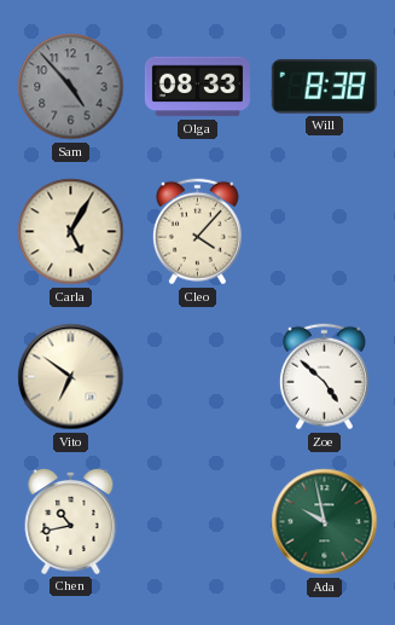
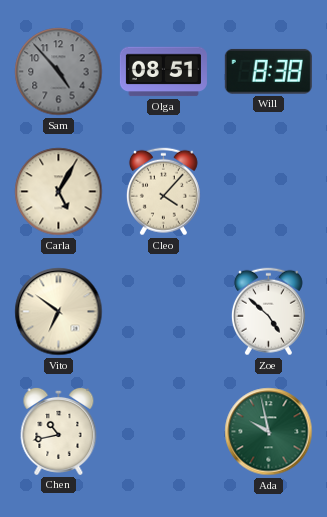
Olga: 08:33 -> 08:51
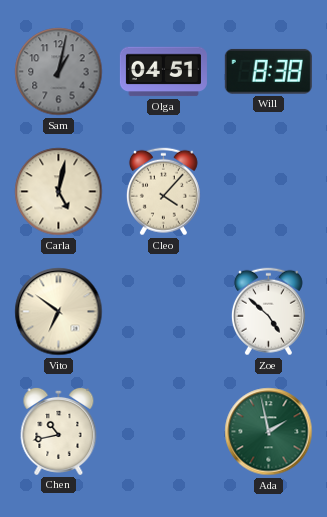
Sam: 4:53 -> 1:02
Olga: 08:51 -> 04:51
Carla: 5:05 -> 5:02
Ada: 9:58 -> 1:58
